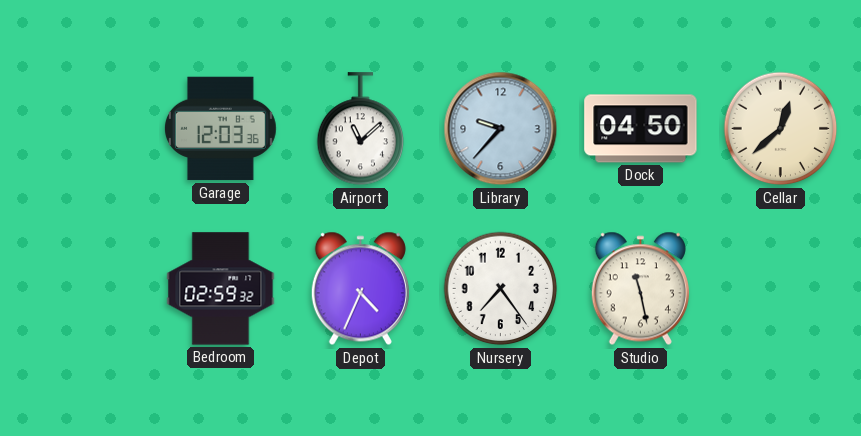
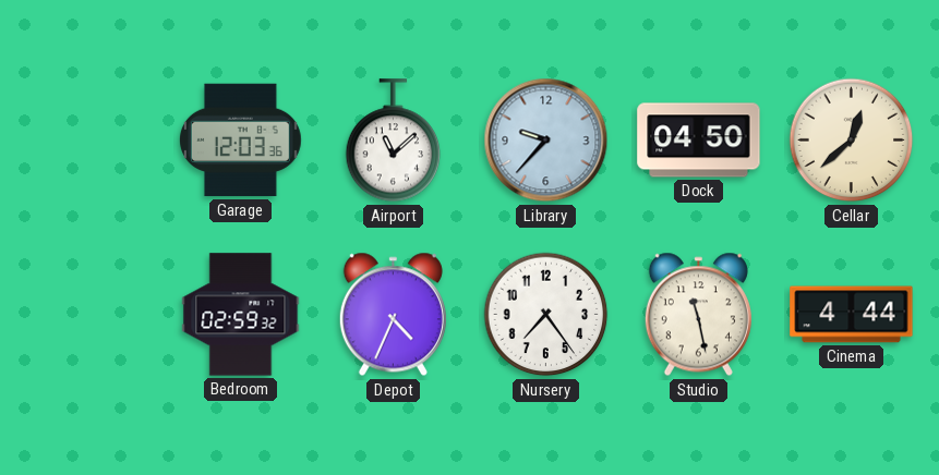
Cinema: none -> 4:44
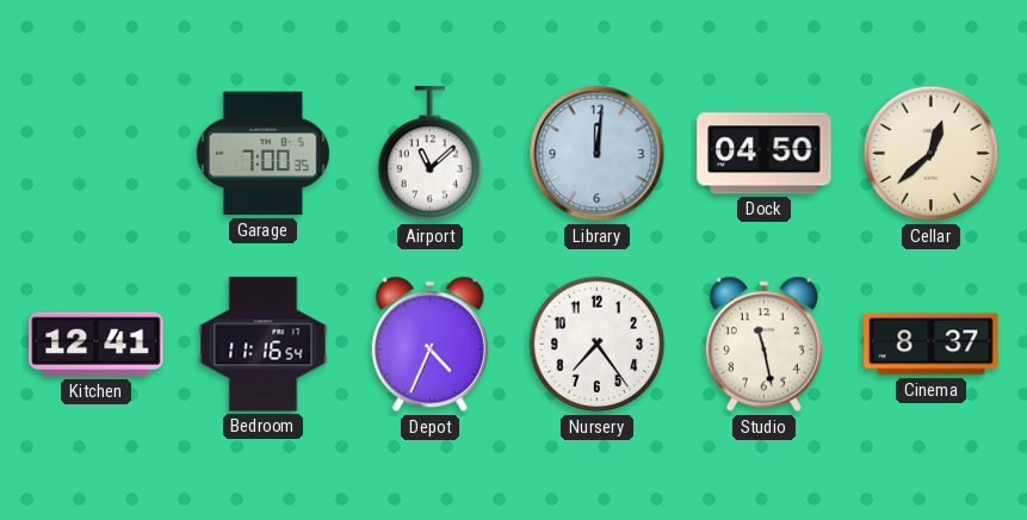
Garage: 12:03 -> 7:00
Library: 9:37 -> 12:01
Kitchen: none -> 12:41
Bedroom: 02:59 -> 11:16
Cinema: 4:44 -> 8:37
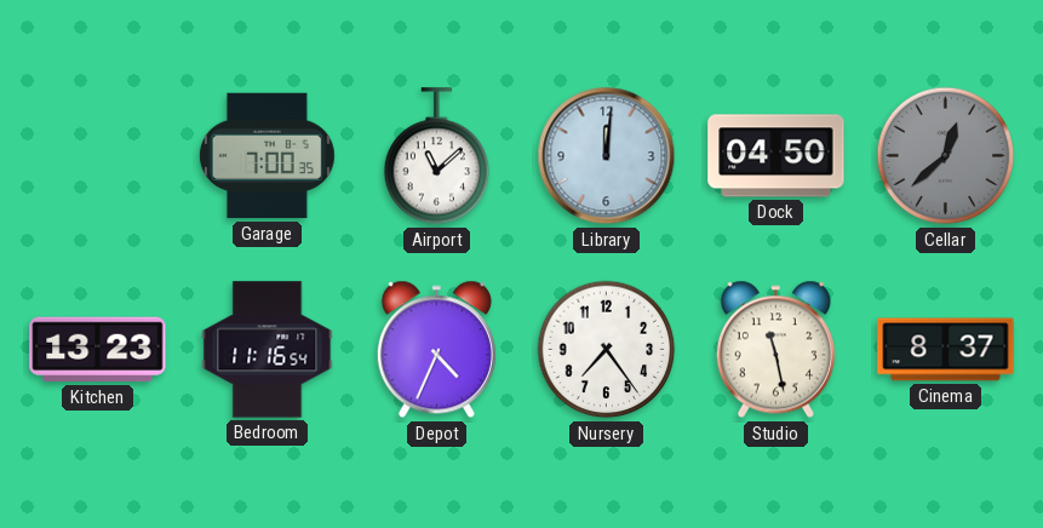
Cellar dial: cream -> grey
Kitchen: 12:41 -> 13:23
